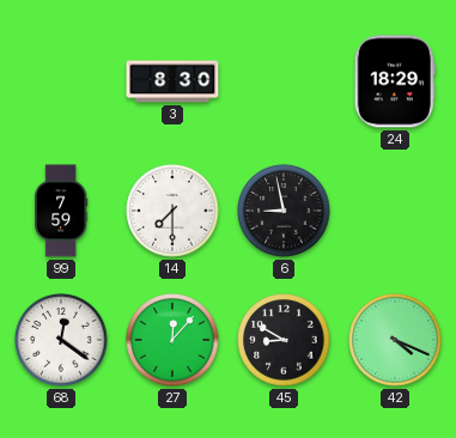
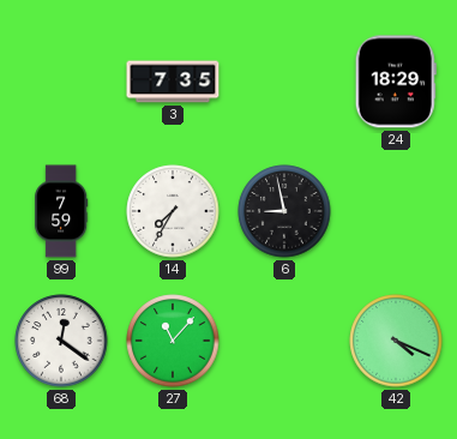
3: 8:30 -> 7:35
14: 7:30 -> 7:35
27: 12:07 -> 11:07
45: 8:50 -> none
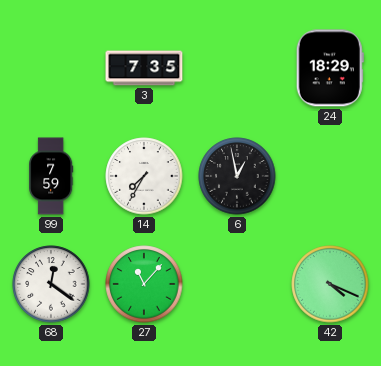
6: 8:58 -> 12:58
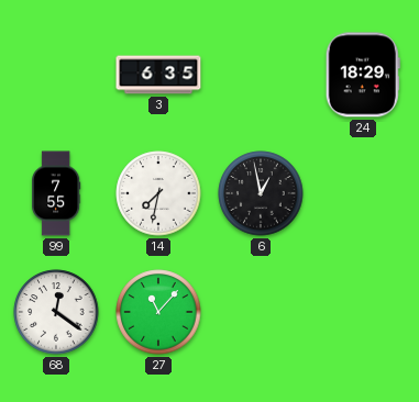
3: 7:35 -> 6:35
99: 7:59 -> 7:55
14: 7:35 -> 7:32
42: 4:19 -> none
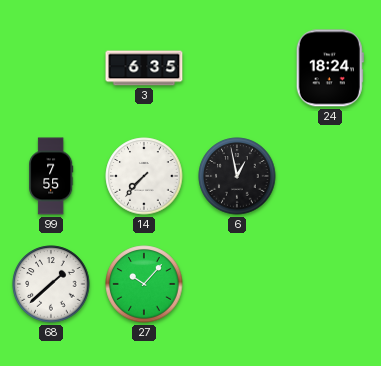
24: 18:29 -> 18:24
14: 7:32 -> 7:37
68: 12:21 -> 1:38
27: 11:07 -> 10:07
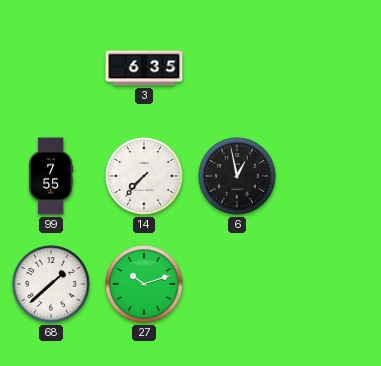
24: 18:24 -> none
27: 10:07 -> 10:12
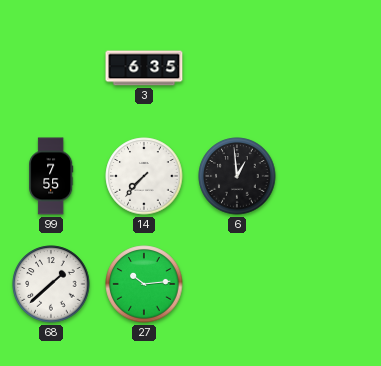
6: 12:58 -> 12:59
27: 10:12 -> 10:14
